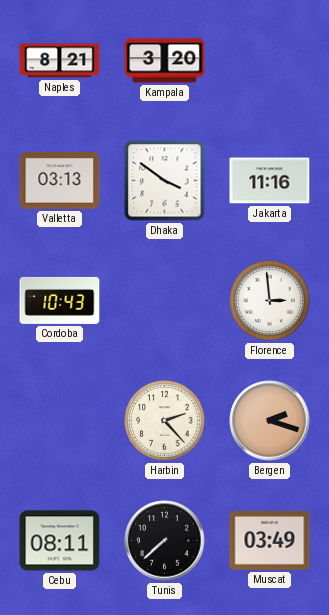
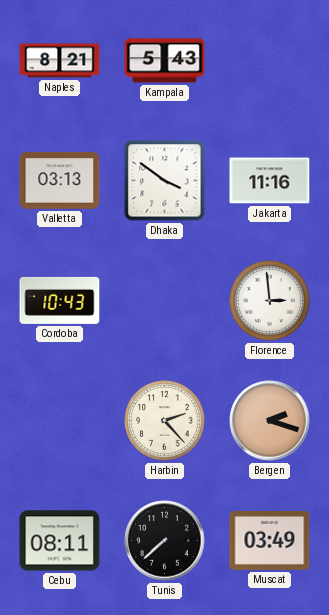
Kampala: 3:20 -> 5:43
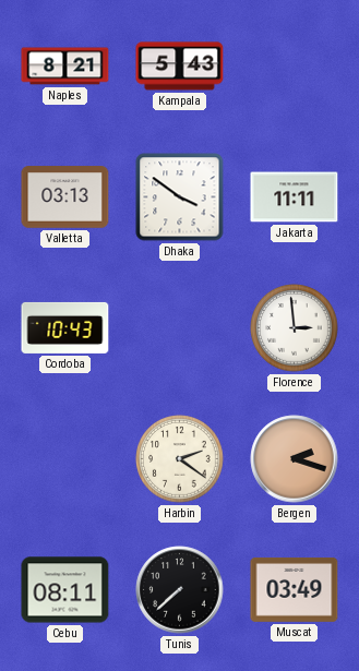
Jakarta: 11:16 -> 11:11
Harbin: 2:23 -> 2:21
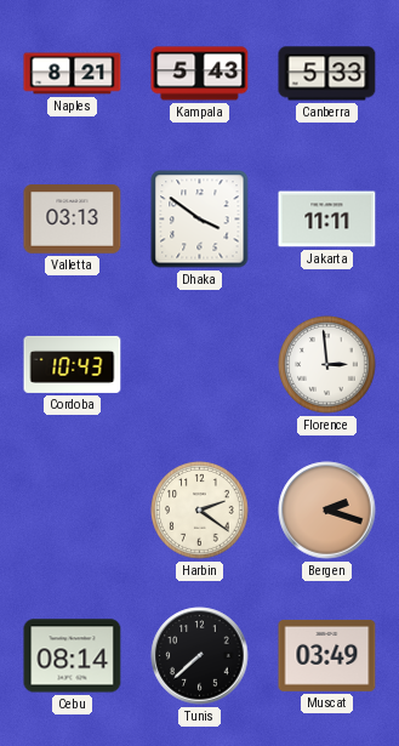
Canberra: none -> 5:33
Cebu: 08:11 -> 08:14
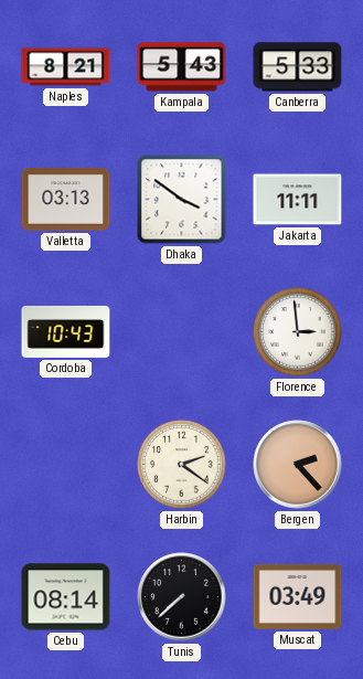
Bergen: 2:18 -> 2:23
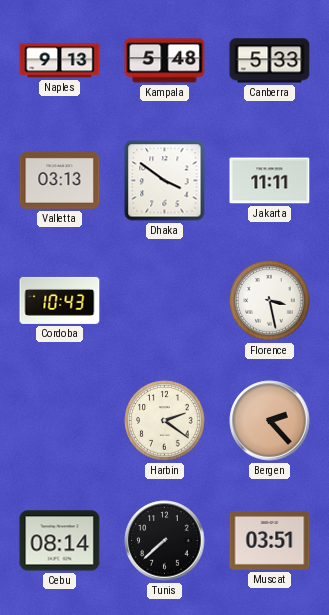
Naples: 8:21 -> 9:13
Kampala: 5:43 -> 5:48
Florence: 2:59 -> 3:28
Muscat: 03:49 -> 03:51
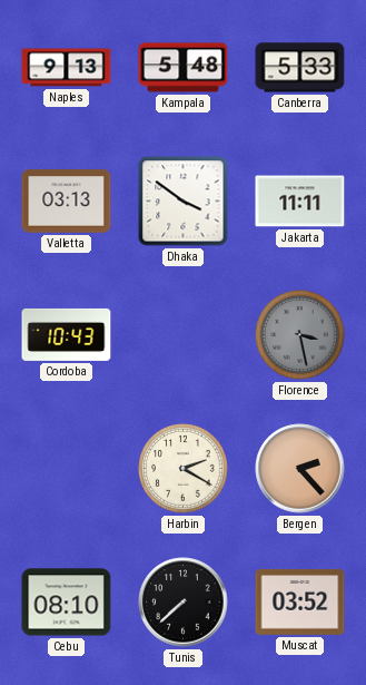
Florence dial: white -> grey
Harbin: 2:21 -> 2:20
Cebu: 08:14 -> 08:10
Muscat: 03:51 -> 03:52
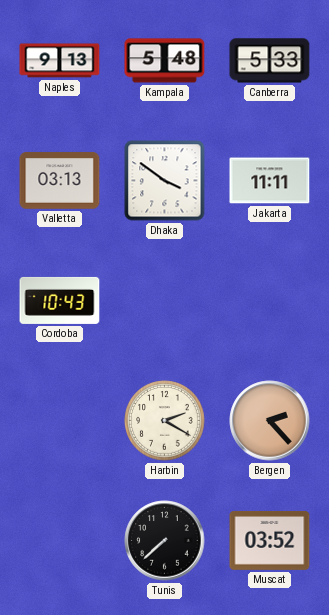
Florence: 3:28 -> none
Cebu: 08:10 -> none
